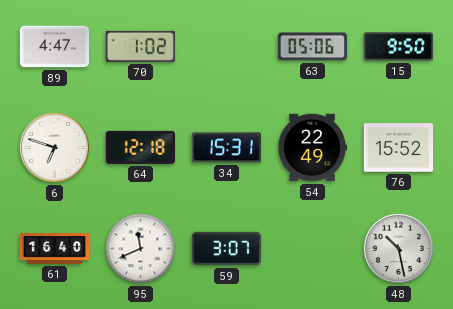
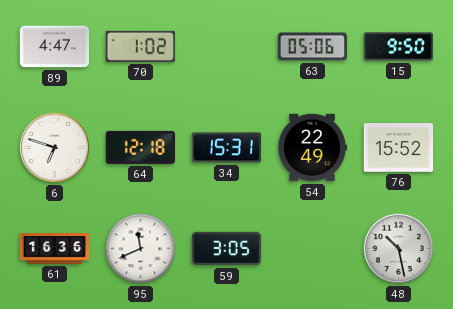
61: 16:40 -> 16:36
59: 3:07 -> 3:05
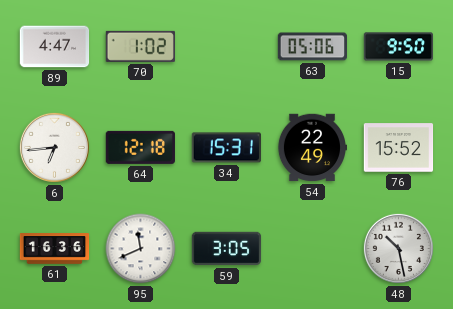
6: 6:48 -> 6:44
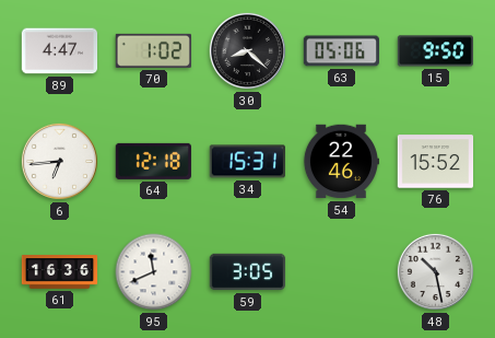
30: none -> 8:22
54: 22:49 -> 22:46
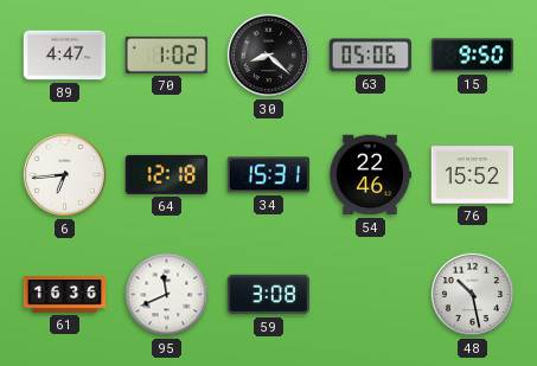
59: 3:05 -> 3:08
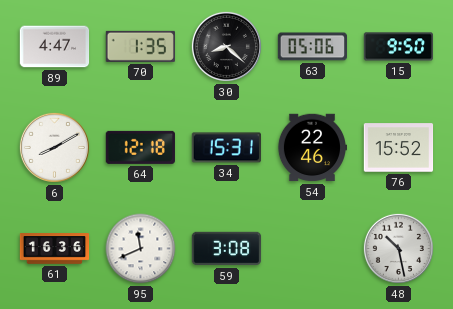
70: 1:02 -> 1:35
6: 6:44 -> 8:10
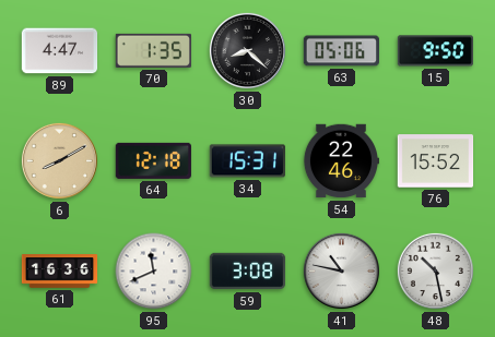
6 dial: white -> champagne
41: none -> 10:47
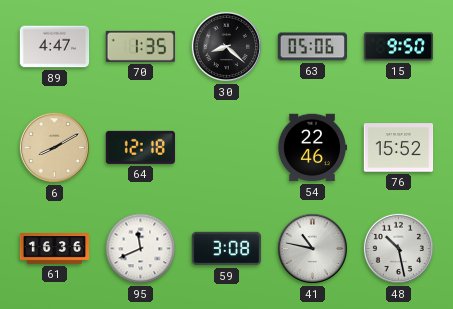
34: 15:31 -> none
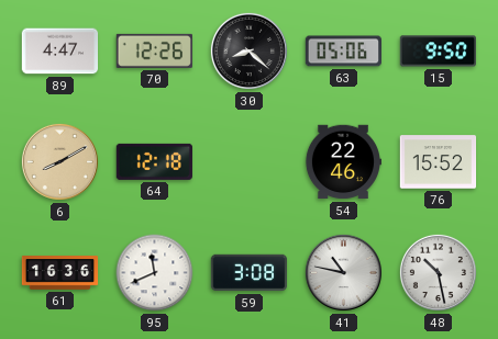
70: 1:35 -> 12:26
